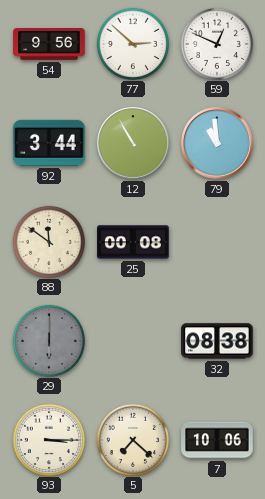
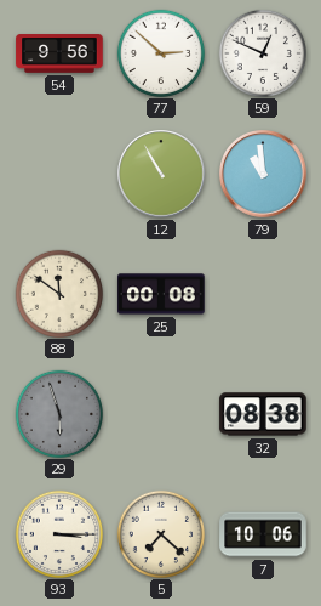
92: 3:44 -> none
29: 6:00 -> 5:57
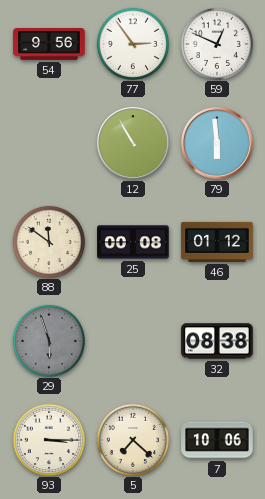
77: 2:52 -> 2:54
79: 10:59 -> 5:59
46: none -> 01:12
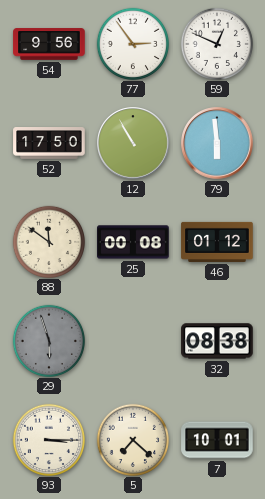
52: none -> 17:50
7: 10:06 -> 10:01
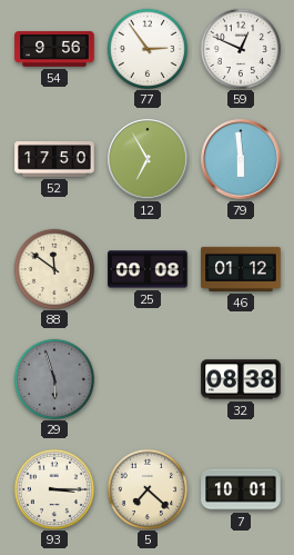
12: 10:55 -> 6:55
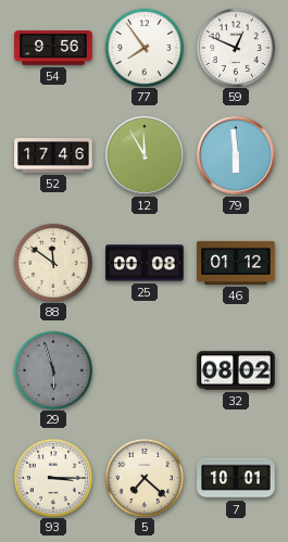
77: 2:54 -> 7:54
52: 17:50 -> 17:46
12: 6:55 -> 11:55
32: 08:38 -> 08:02
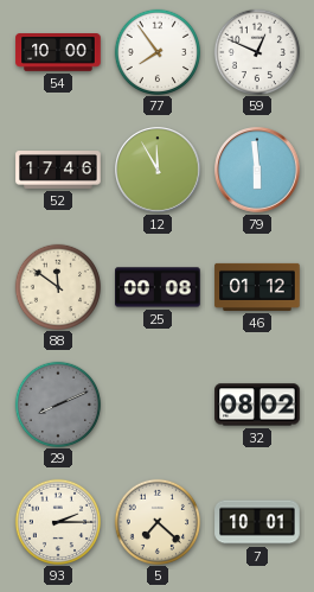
54: 9:56 -> 10:00
29: 5:57 -> 8:11
93: 3:15 -> 2:15
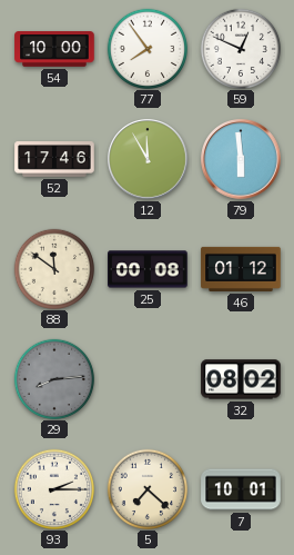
29: 8:11 -> 8:14
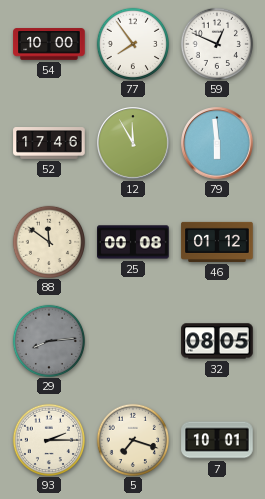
32: 08:02 -> 08:05
5: 7:22 -> 7:18
